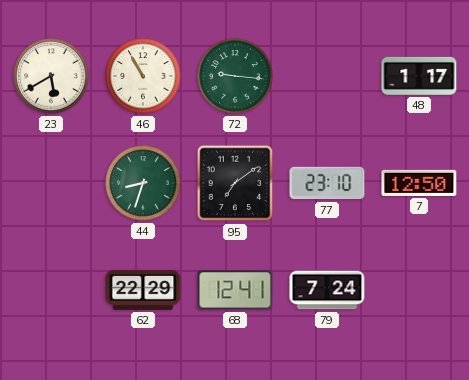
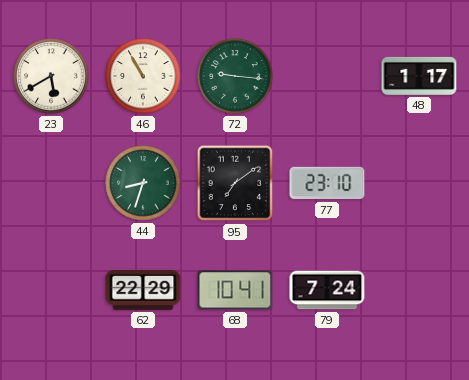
7: 12:50 -> none
68: 12:41 -> 10:41
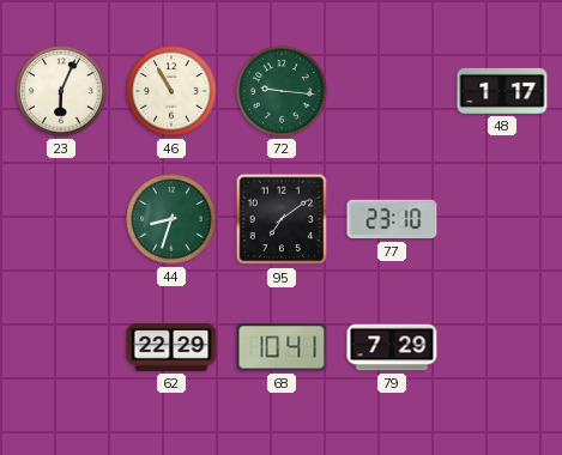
23: 5:40 -> 6:04
79: 7:24 -> 7:29
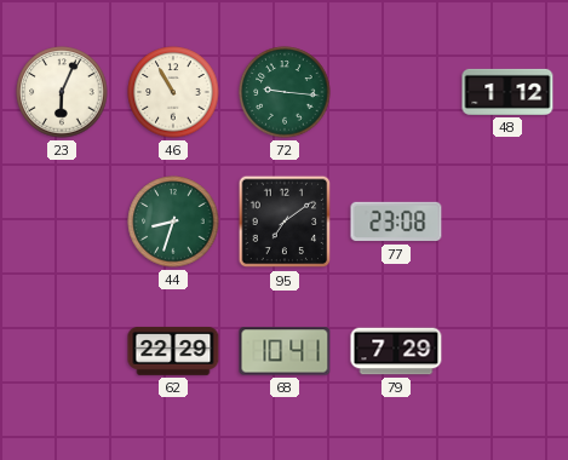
48: 1:17 -> 1:12
77: 23:10 -> 23:08
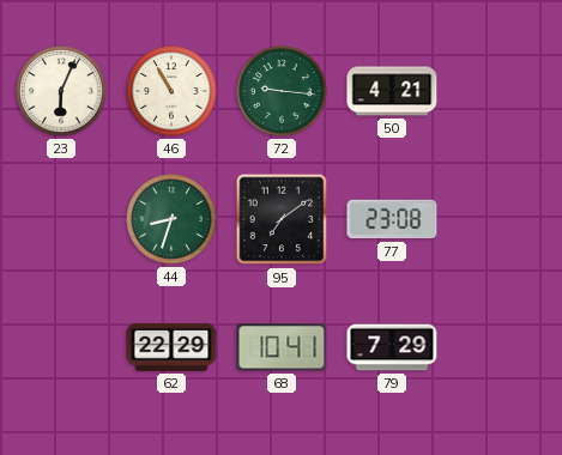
50: none -> 4:21
48: 1:12 -> none
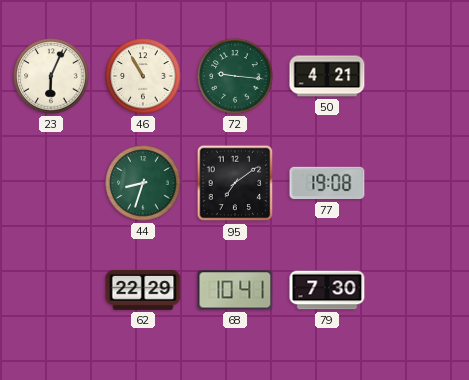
77: 23:08 -> 19:08
79: 7:29 -> 7:30
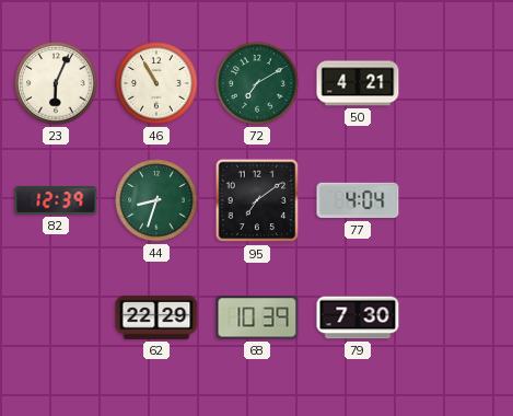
72: 9:16 -> 7:10
82: none -> 12:39
77: 19:08 -> 4:04
68: 10:41 -> 10:39
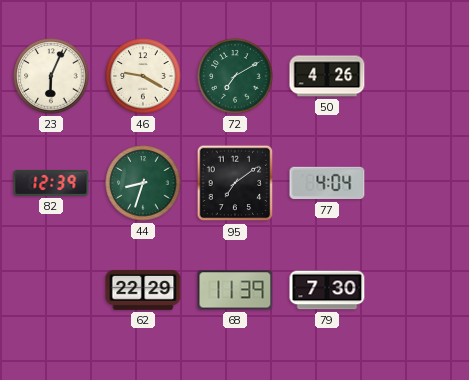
46: 10:55 -> 9:20
50: 4:21 -> 4:26
68: 10:39 -> 11:39
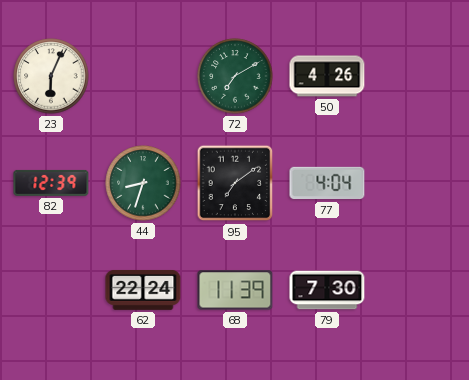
46: 9:20 -> none
62: 22:29 -> 22:24
